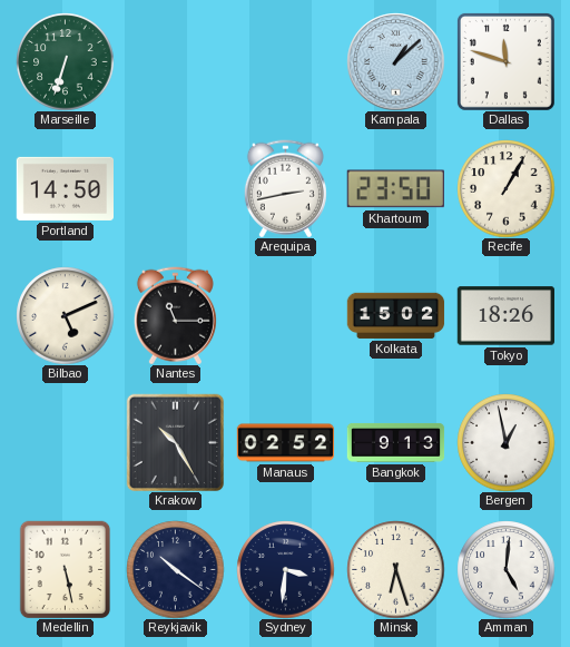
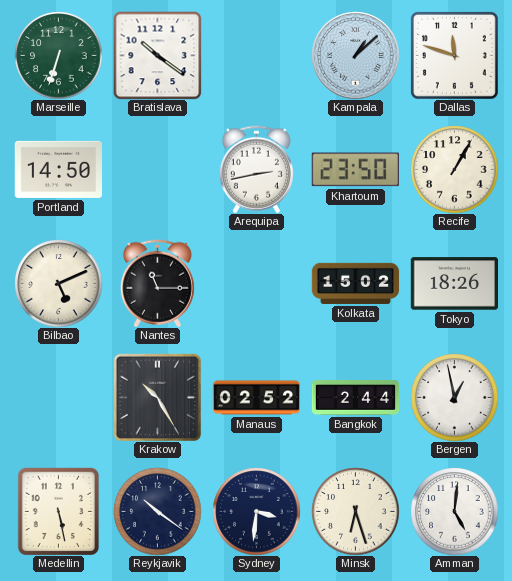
Bratislava: none -> 10:21
Bangkok: 9:13 -> 2:44
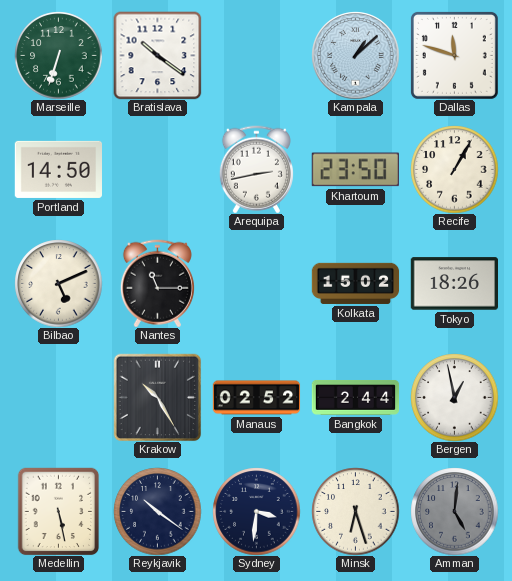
Amman dial: white -> grey
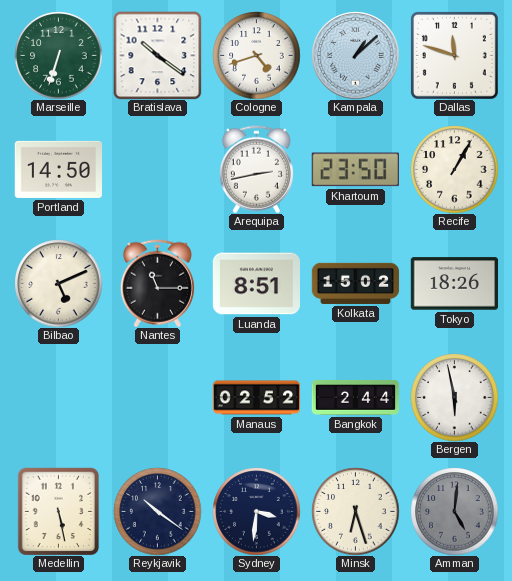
Cologne: none -> 4:42
Luanda: none -> 8:51
Krakow: 10:25 -> none
Bergen: 12:58 -> 5:58
